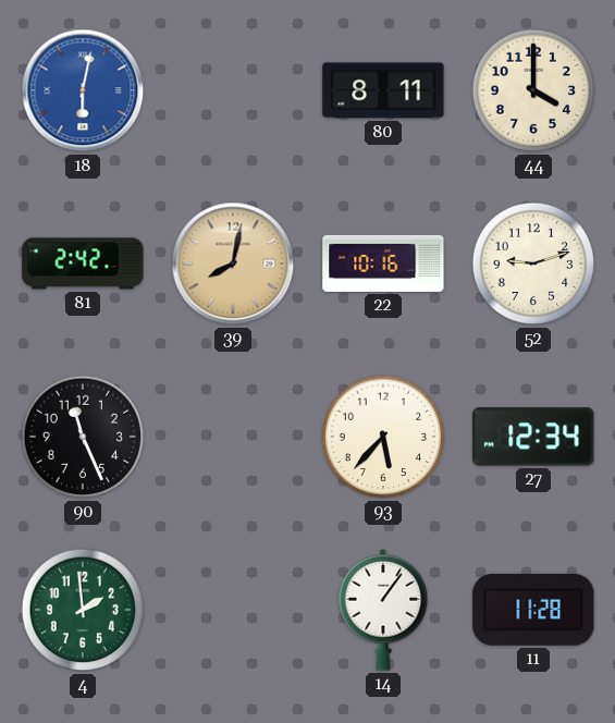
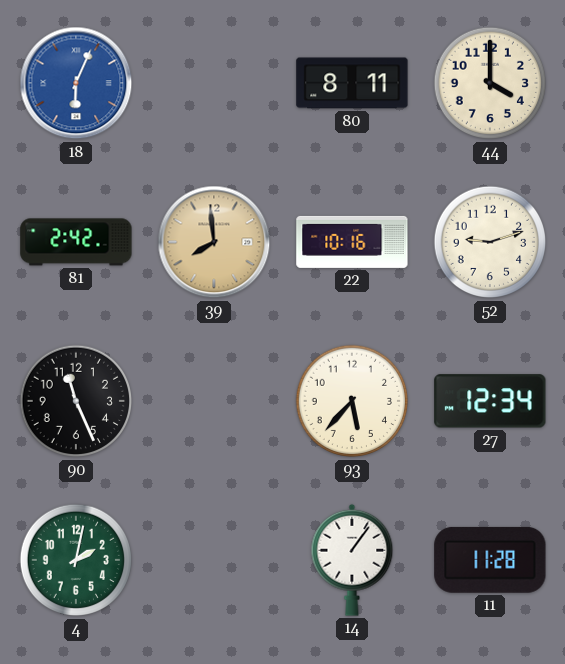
18: 6:02 -> 6:04
39: 8:02 -> 7:59
4: 1:59 -> 2:02
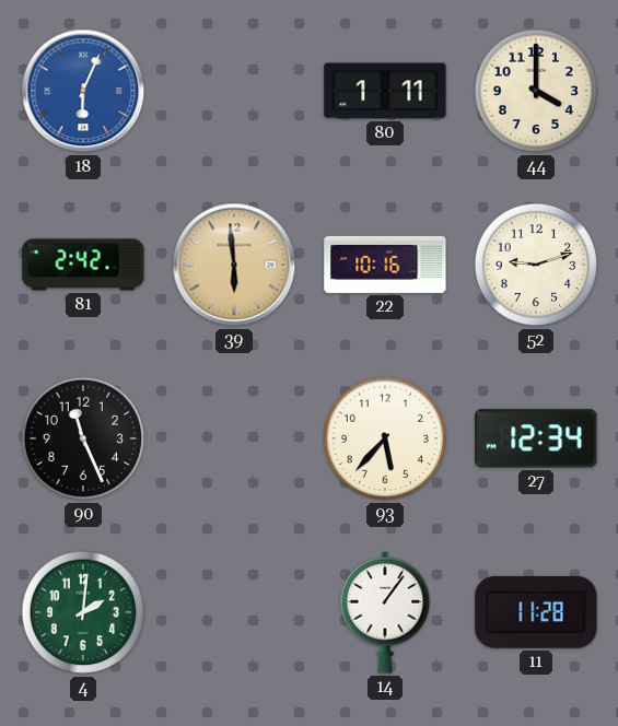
80: 8:11 -> 1:11
39: 7:59 -> 5:59
4: 2:02 -> 2:01
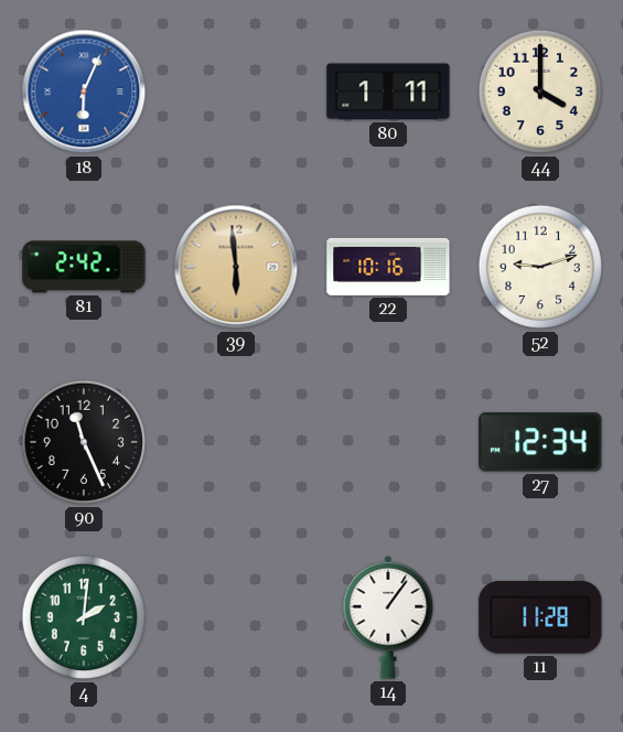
93: 5:37 -> none
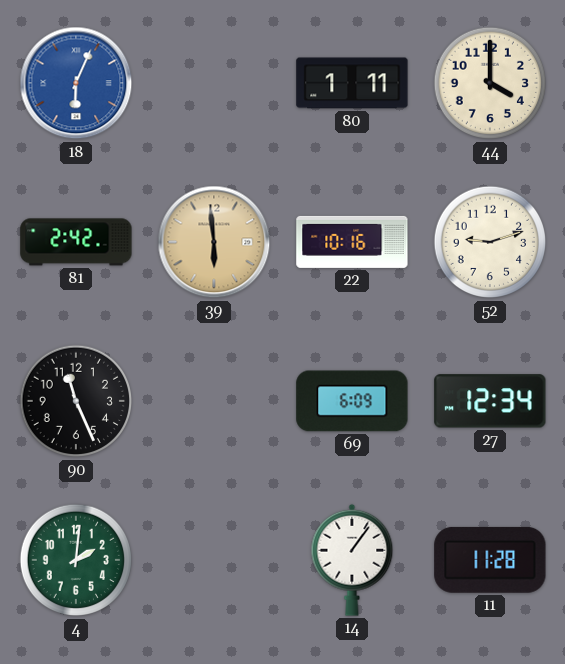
69: none -> 6:09
